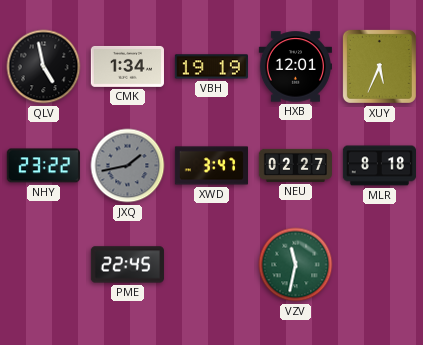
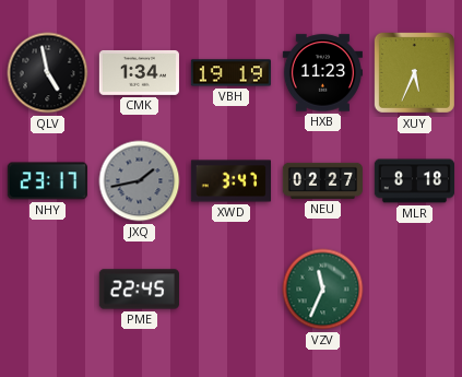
HXB: 12:01 -> 11:23
NHY: 23:22 -> 23:17
VZV: 11:32 -> 11:34
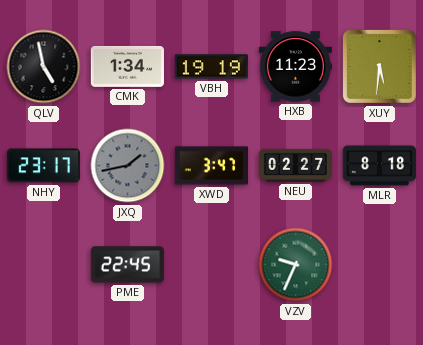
XUY: 5:34 -> 5:31
VZV: 11:34 -> 9:34
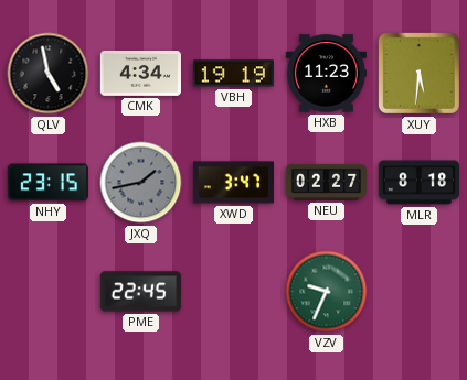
CMK: 1:34 -> 4:34
NHY: 23:17 -> 23:15
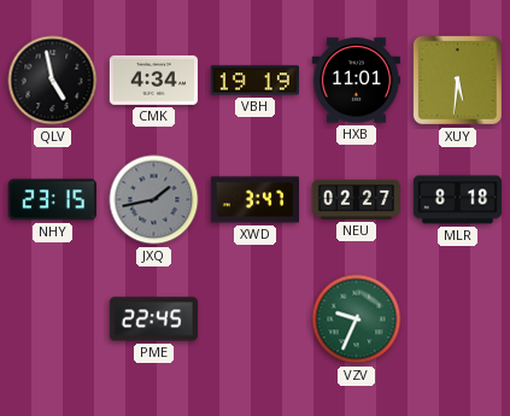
HXB: 11:23 -> 11:01
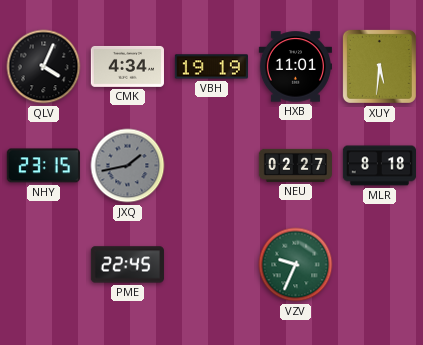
QLV: 4:58 -> 4:04
XWD: 3:47 -> none
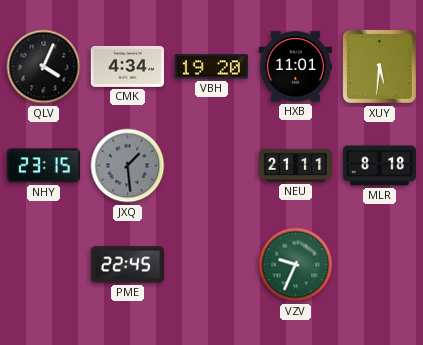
VBH: 19:19 -> 19:20
JXQ: 1:43 -> 1:29
NEU: 02:27 -> 21:11
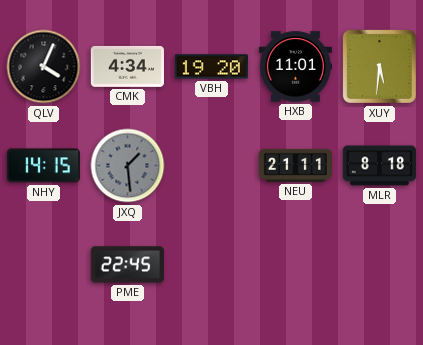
NHY: 23:15 -> 14:15
VZV: 9:34 -> none
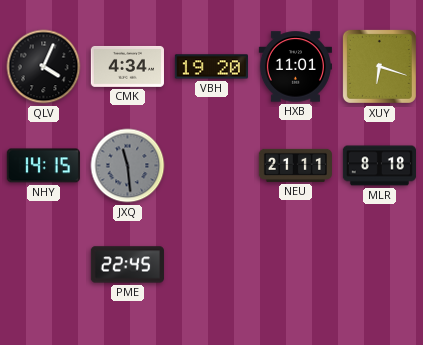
XUY: 5:31 -> 6:18
JXQ: 1:29 -> 11:29
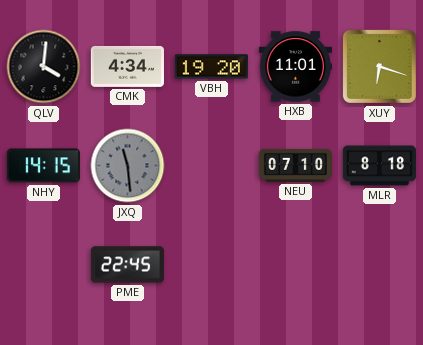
QLV: 4:04 -> 4:01
NEU: 21:11 -> 07:10
